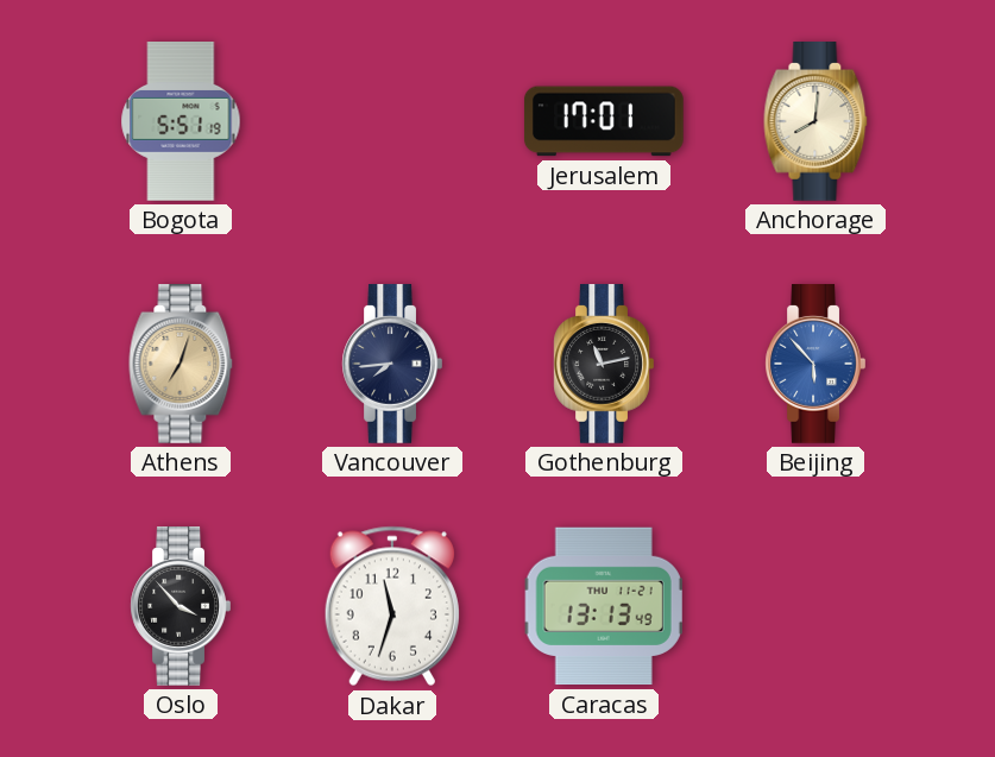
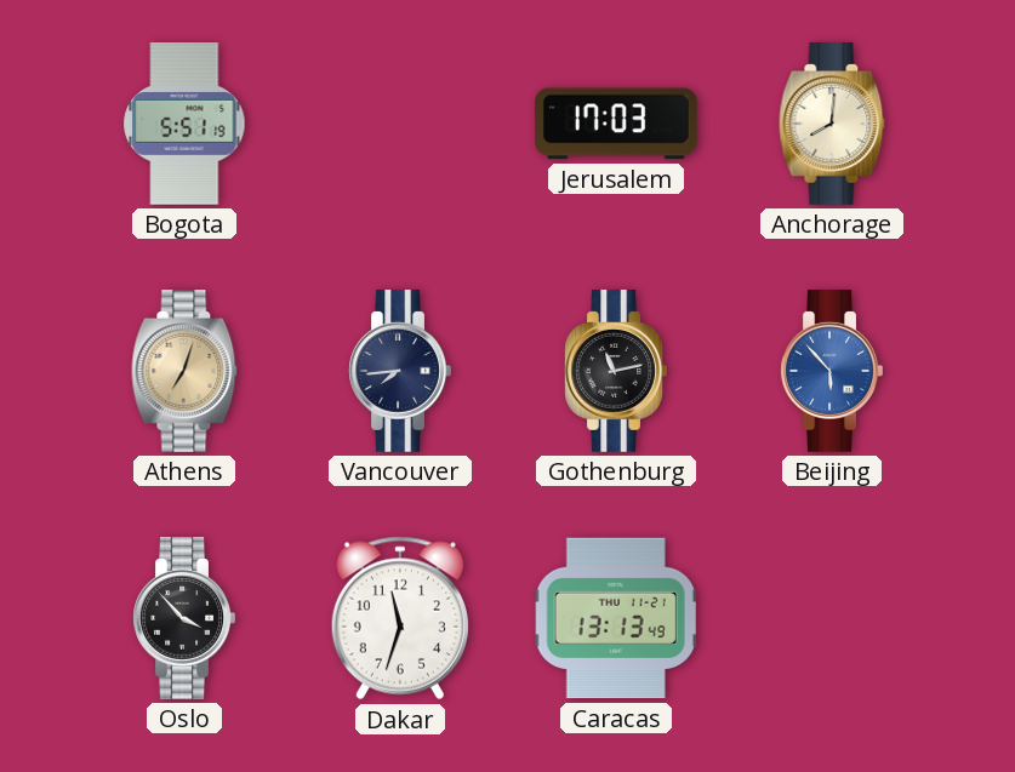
Jerusalem: 17:01 -> 17:03
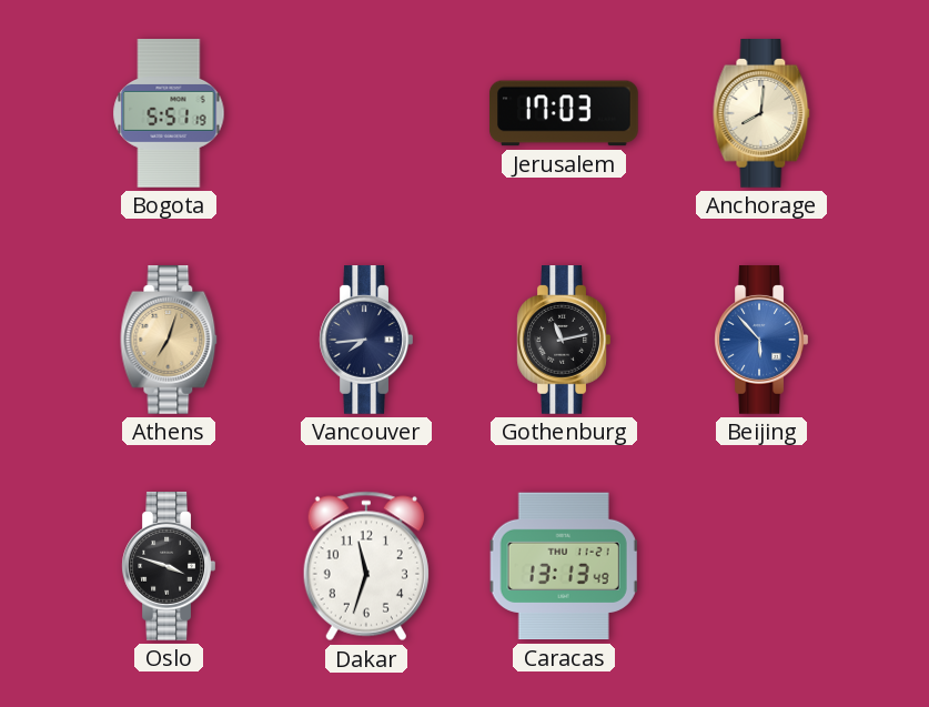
Oslo: 3:53 -> 3:48
